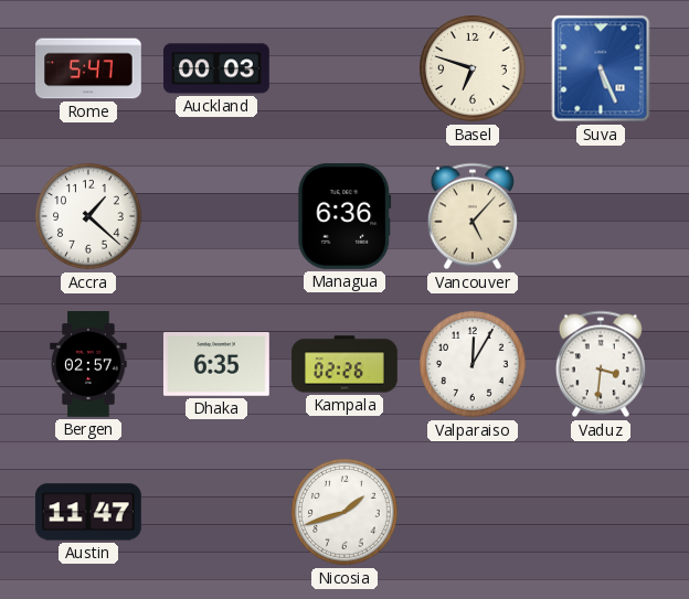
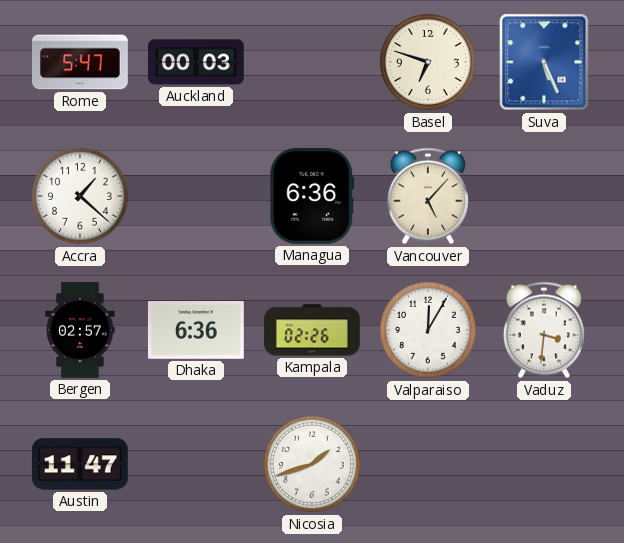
Dhaka: 6:35 -> 6:36
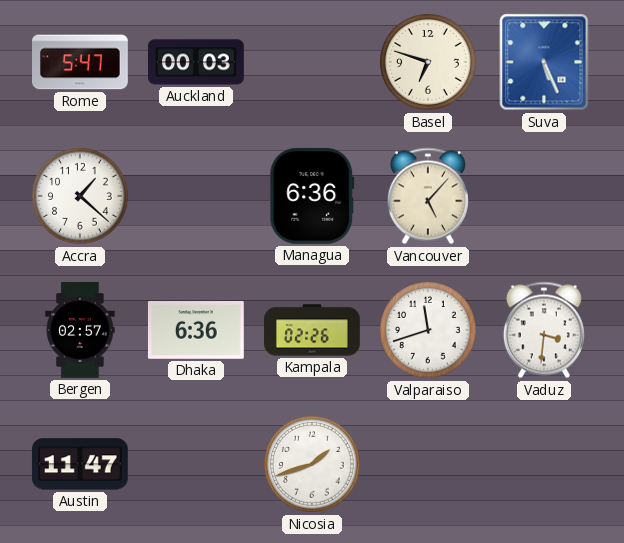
Valparaiso: 12:05 -> 11:42
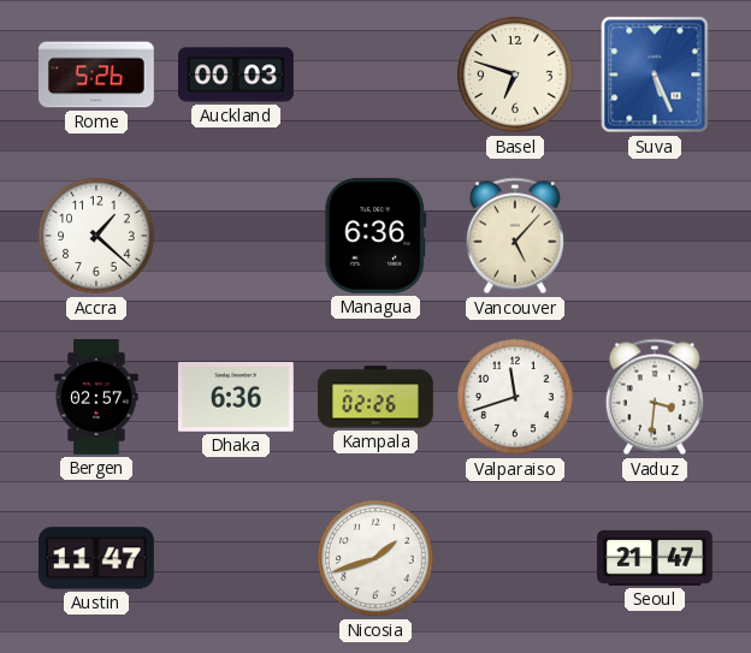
Rome: 5:47 -> 5:26
Seoul: none -> 21:47
